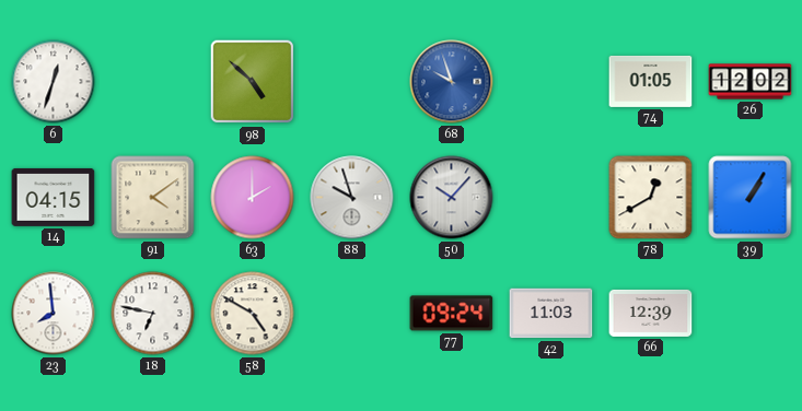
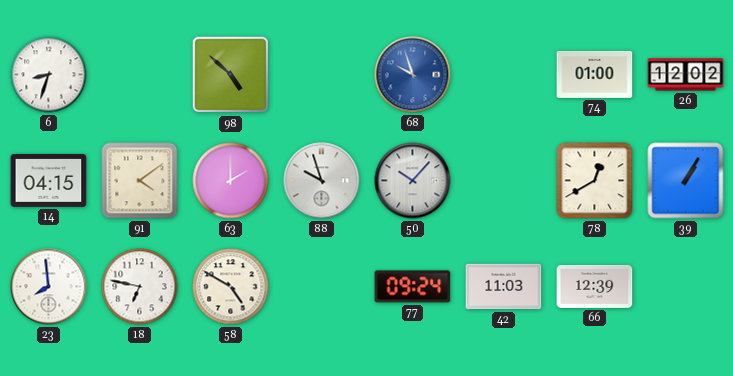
6: 12:33 -> 8:33
74: 01:05 -> 01:00
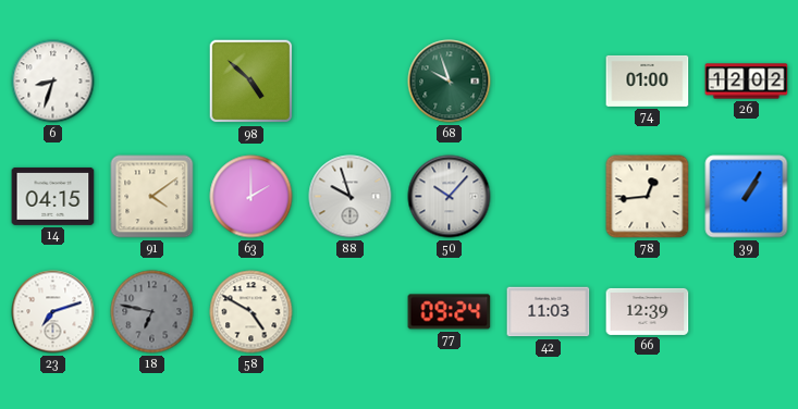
68 dial: blue -> green
78: 12:40 -> 12:44
23: 7:59 -> 7:12
18 dial: white -> grey
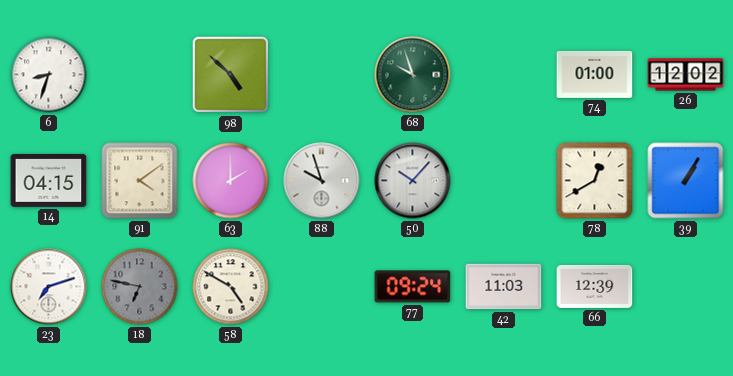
78: 12:44 -> 12:40
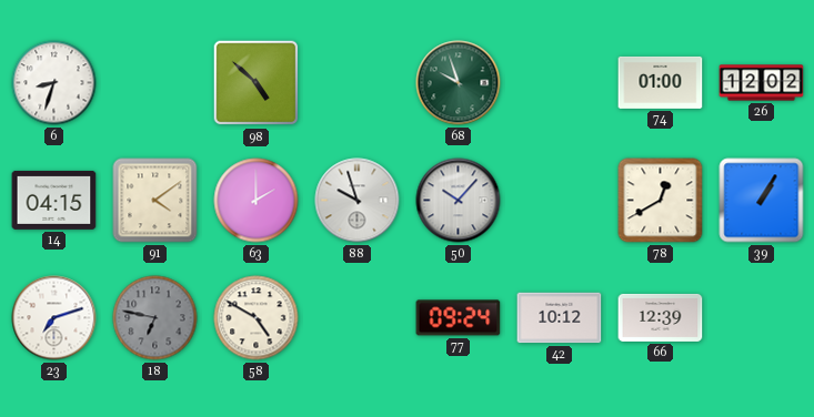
42: 11:03 -> 10:12
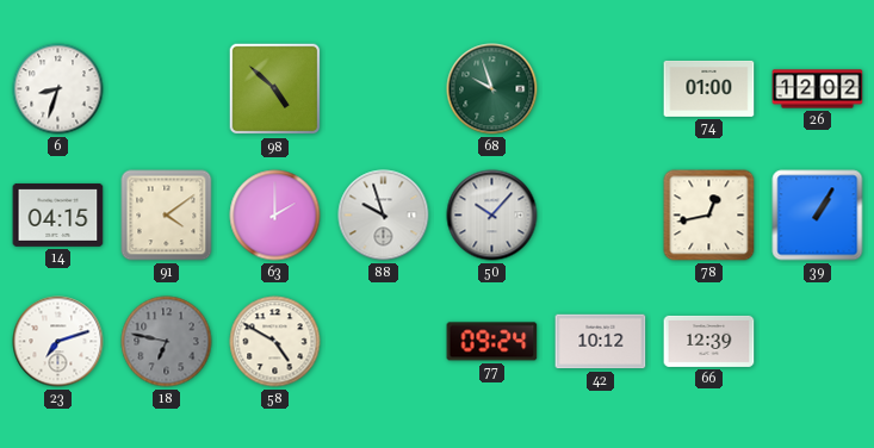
78: 12:40 -> 12:43
